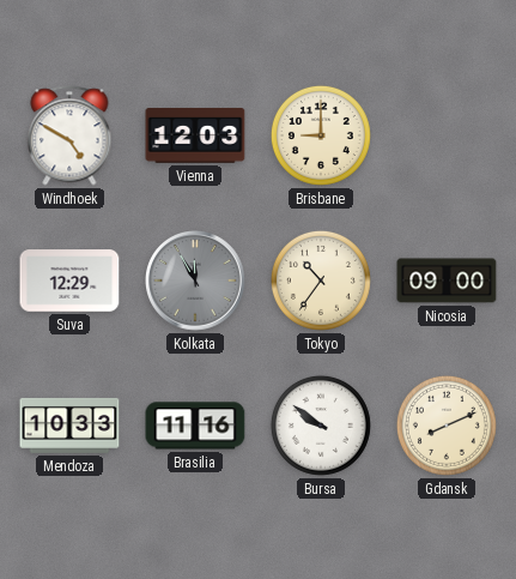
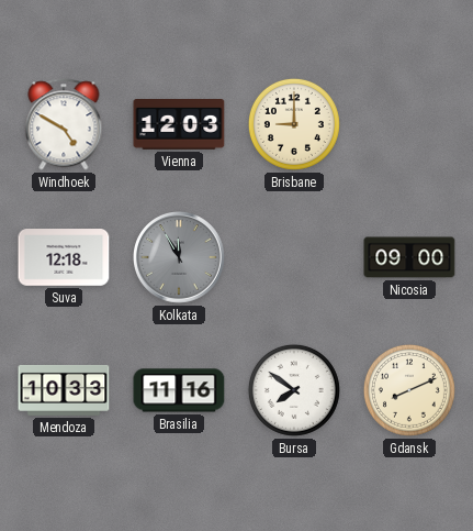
Suva: 12:29 -> 12:18
Tokyo: 10:36 -> none
Bursa: 9:51 -> 7:51
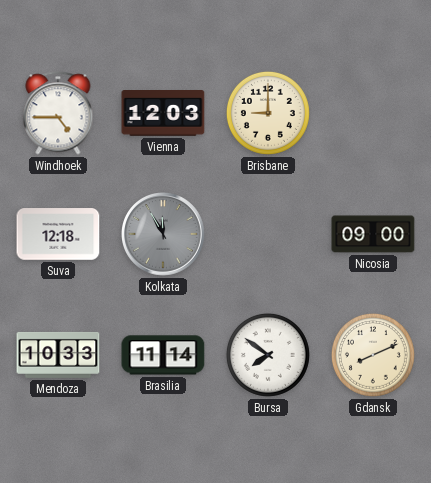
Windhoek: 4:50 -> 4:45
Brasilia: 11:16 -> 11:14
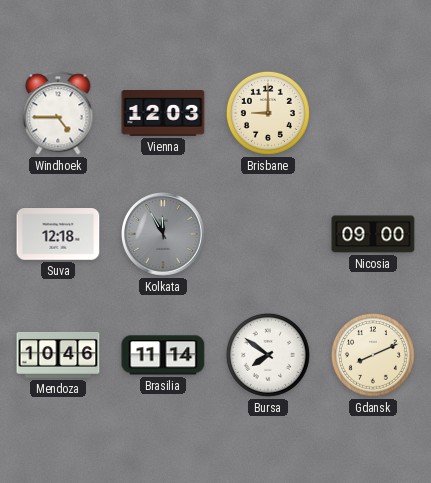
Mendoza: 10:33 -> 10:46
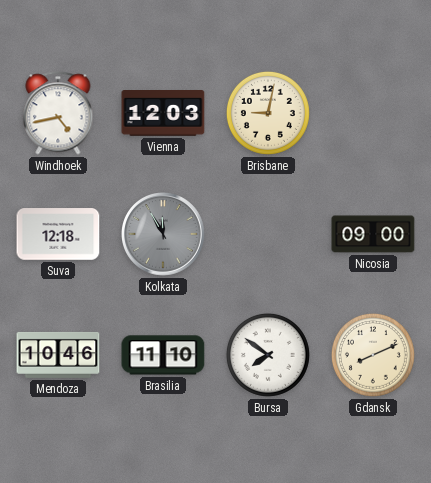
Windhoek: 4:45 -> 4:43
Brisbane: 9:00 -> 9:02
Brasilia: 11:14 -> 11:10
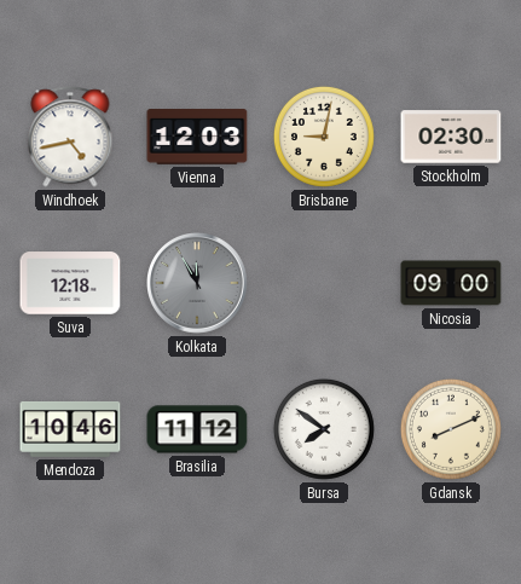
Stockholm: none -> 02:30
Brasilia: 11:10 -> 11:12
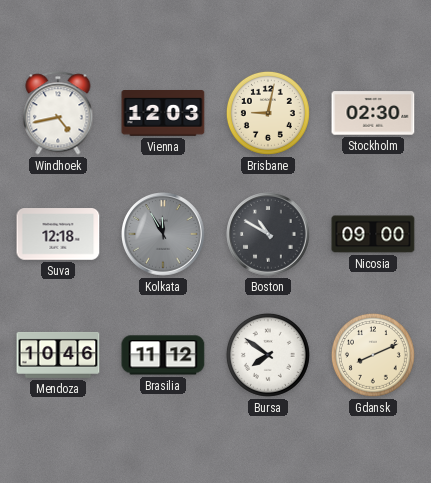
Boston: none -> 10:50
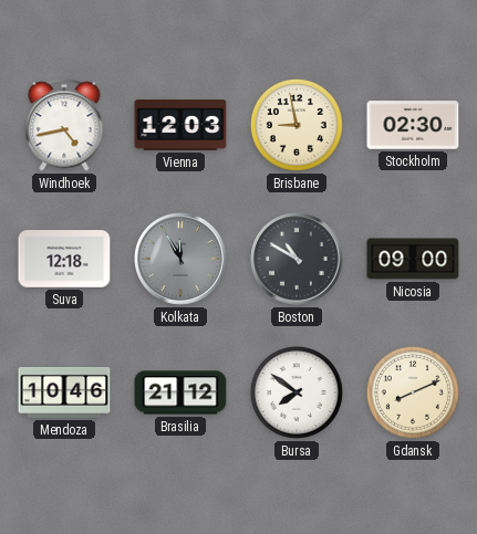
Brisbane: 9:02 -> 8:58
Brasilia: 11:12 -> 21:12
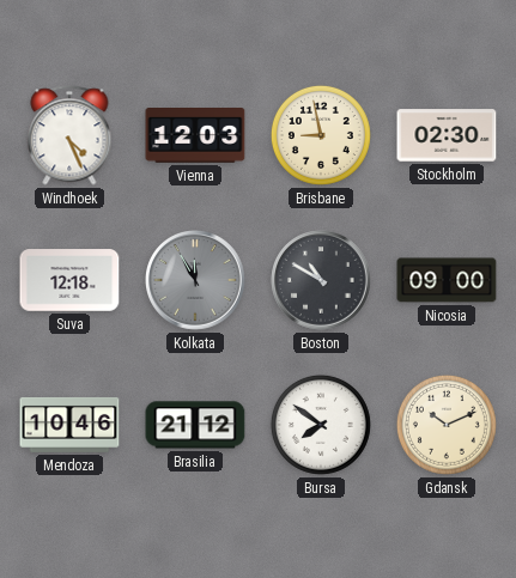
Windhoek: 4:43 -> 4:26
Gdansk: 8:11 -> 10:11
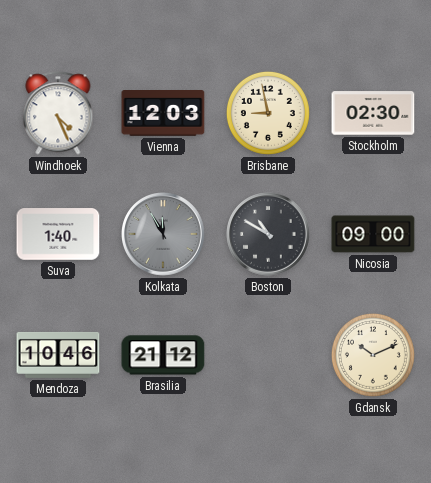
Suva: 12:18 -> 1:40
Bursa: 7:51 -> none
